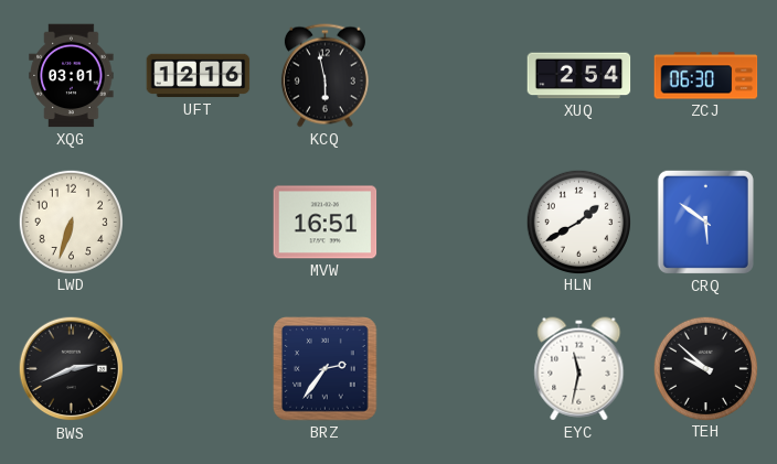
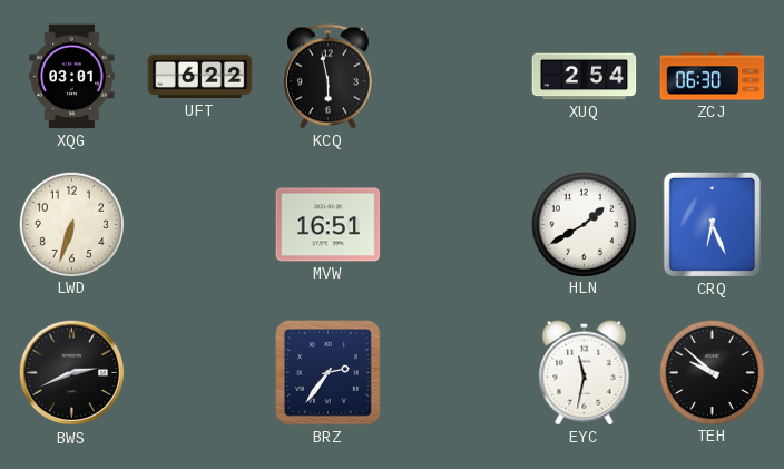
UFT: 12:16 -> 6:22
CRQ: 5:51 -> 6:26
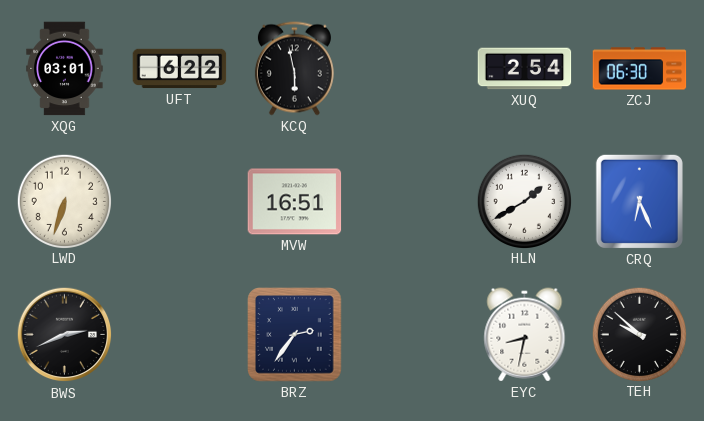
EYC: 11:32 -> 8:32
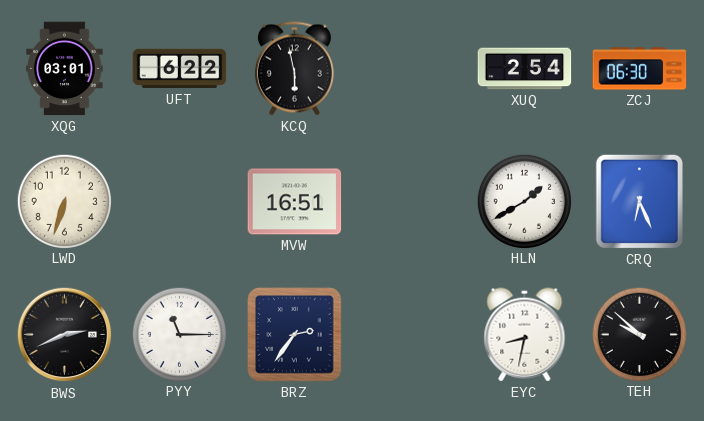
PYY: none -> 11:15
